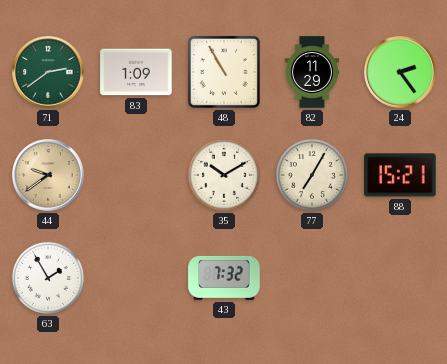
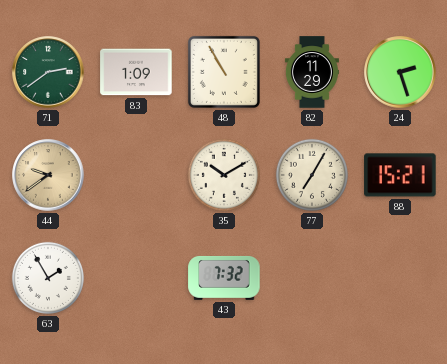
24: 2:24 -> 2:27
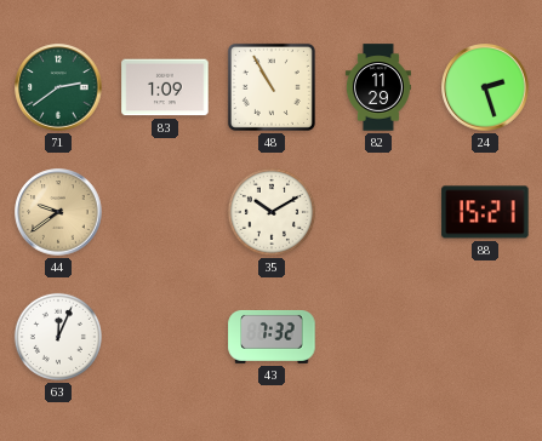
77: 7:05 -> none
63: 1:55 -> 12:04
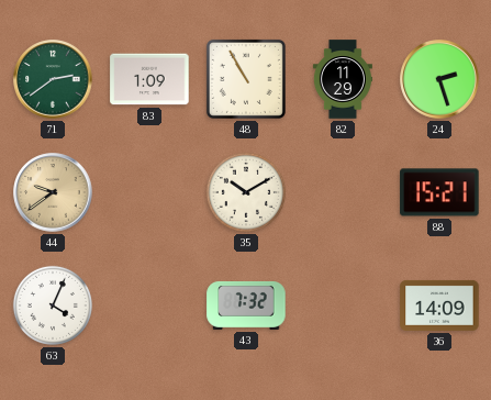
63: 12:04 -> 4:04
36: none -> 14:09
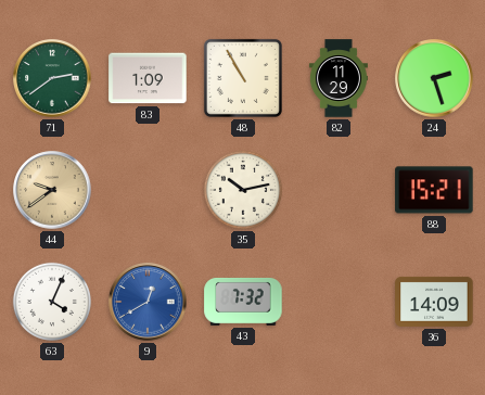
35: 10:10 -> 10:13
9: none -> 12:40
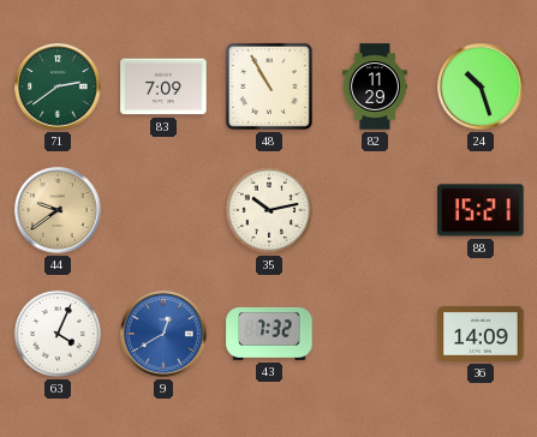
83: 1:09 -> 7:09
24: 2:27 -> 10:27
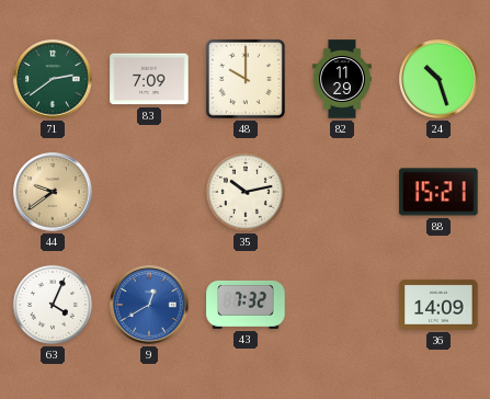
48: 10:55 -> 10:00
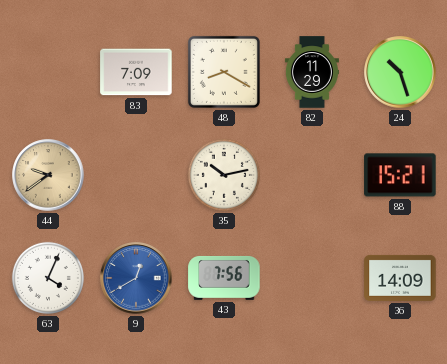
71: 2:39 -> none
48: 10:00 -> 8:20
43: 7:32 -> 7:56
